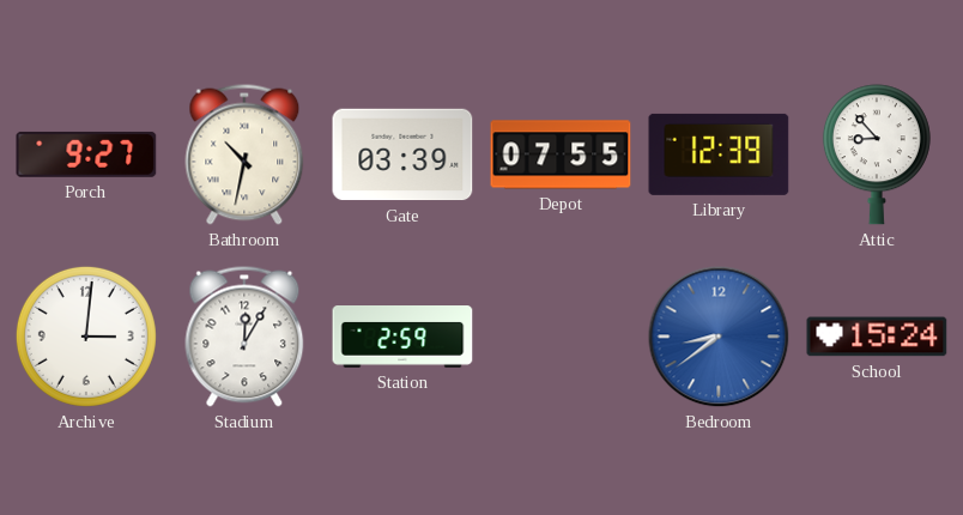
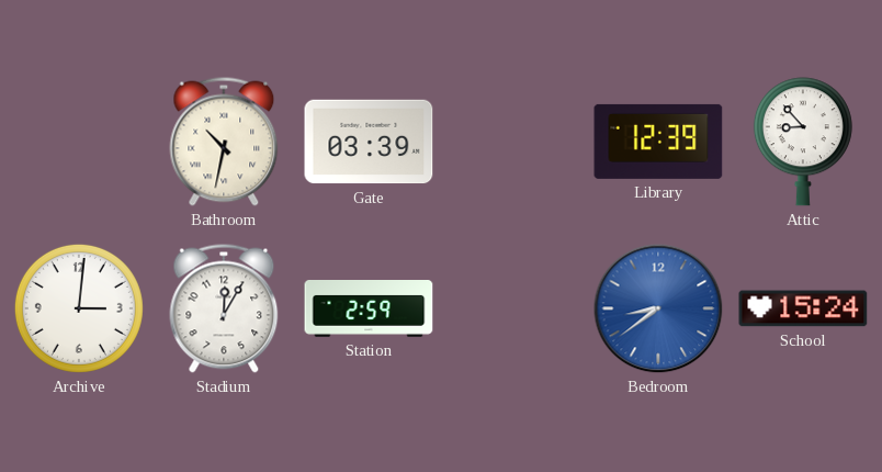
Porch: 9:27 -> none
Depot: 07:55 -> none
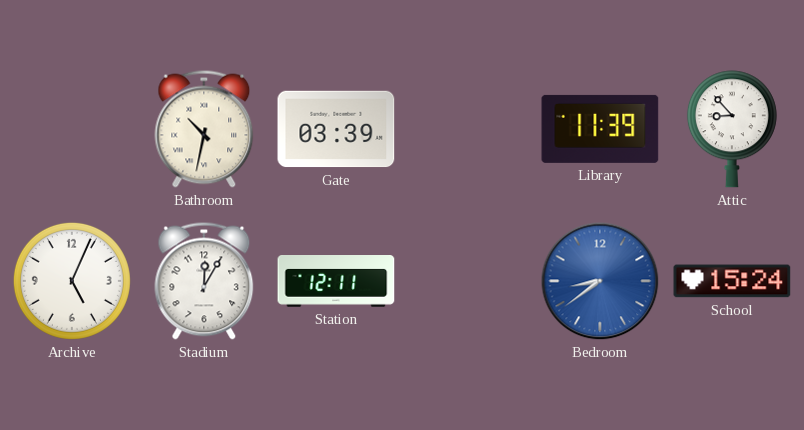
Library: 12:39 -> 11:39
Archive: 3:01 -> 5:04
Station: 2:59 -> 12:11
